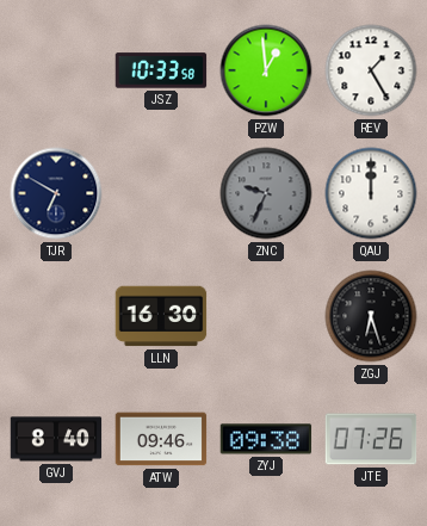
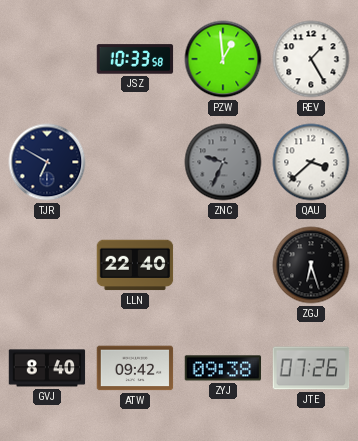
QAU: 12:00 -> 3:38
LLN: 16:30 -> 22:40
ATW: 09:46 -> 09:42
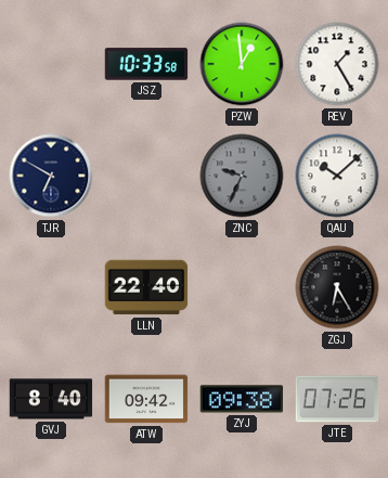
QAU: 3:38 -> 10:08
ZGJ: 6:27 -> 6:25
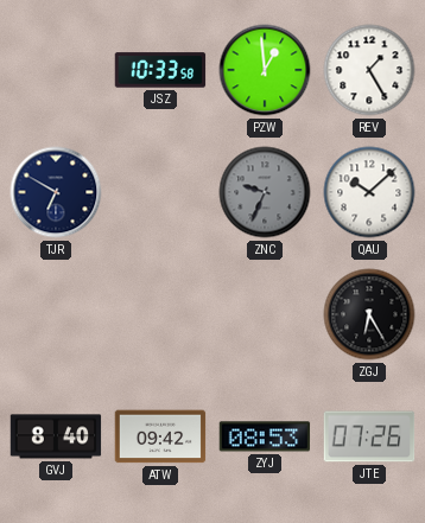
LLN: 22:40 -> none
ZYJ: 09:38 -> 08:53
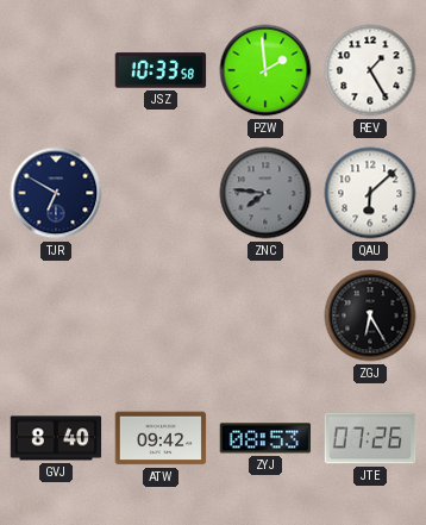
PZW: 12:59 -> 1:59
ZNC: 9:34 -> 7:46
QAU: 10:08 -> 6:08
